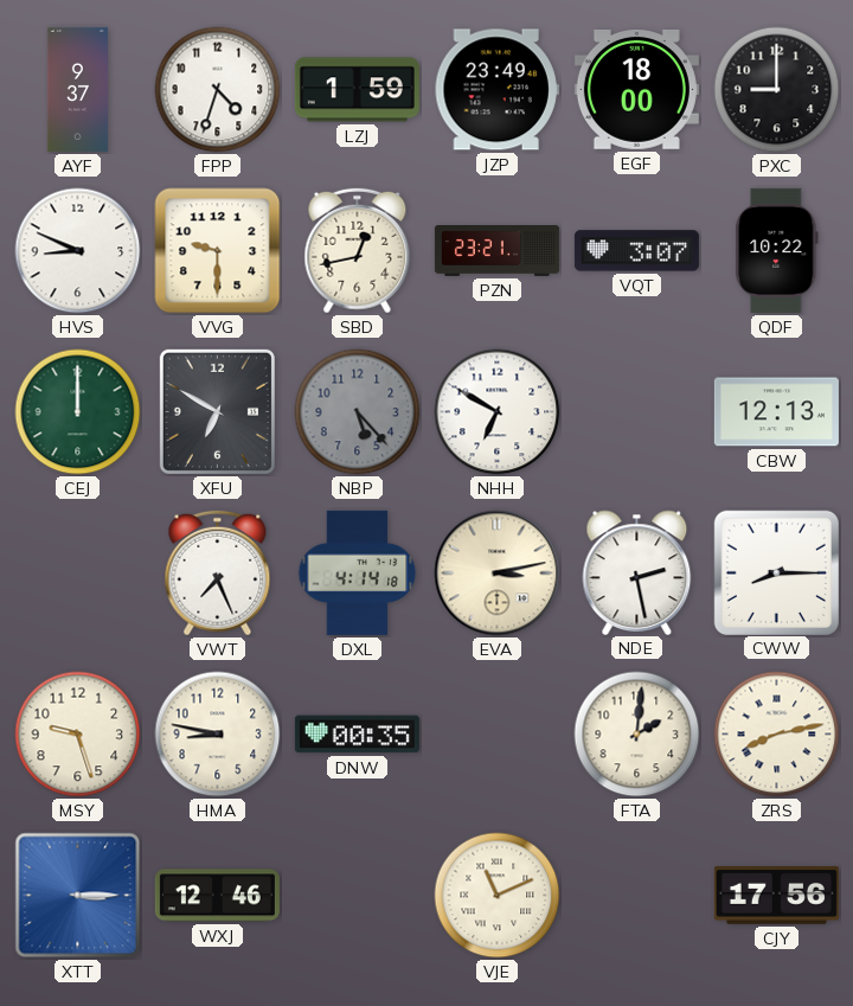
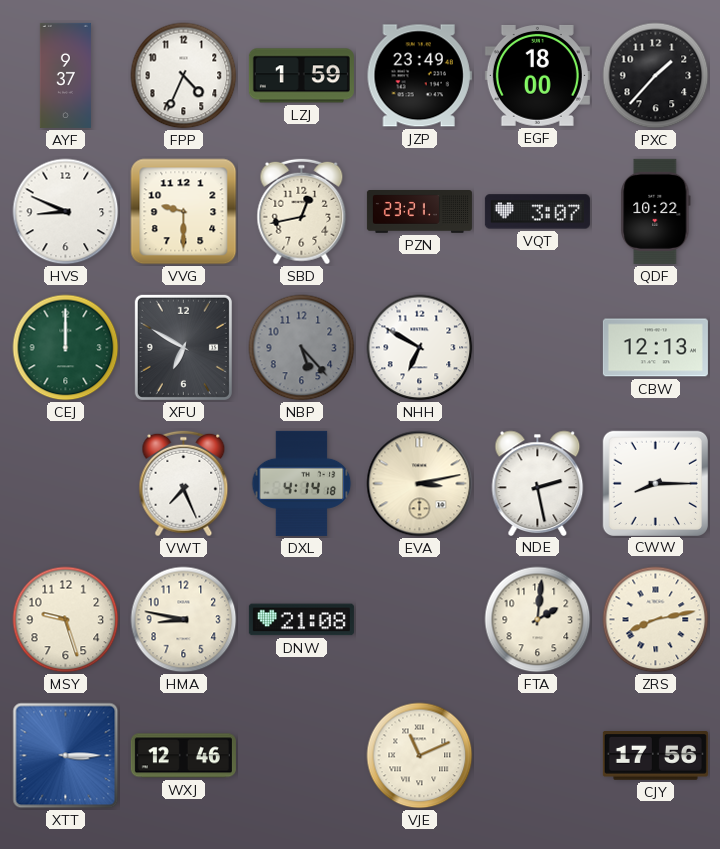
FPP: 4:33 -> 4:34
PXC: 9:00 -> 1:37
DNW: 00:35 -> 21:08
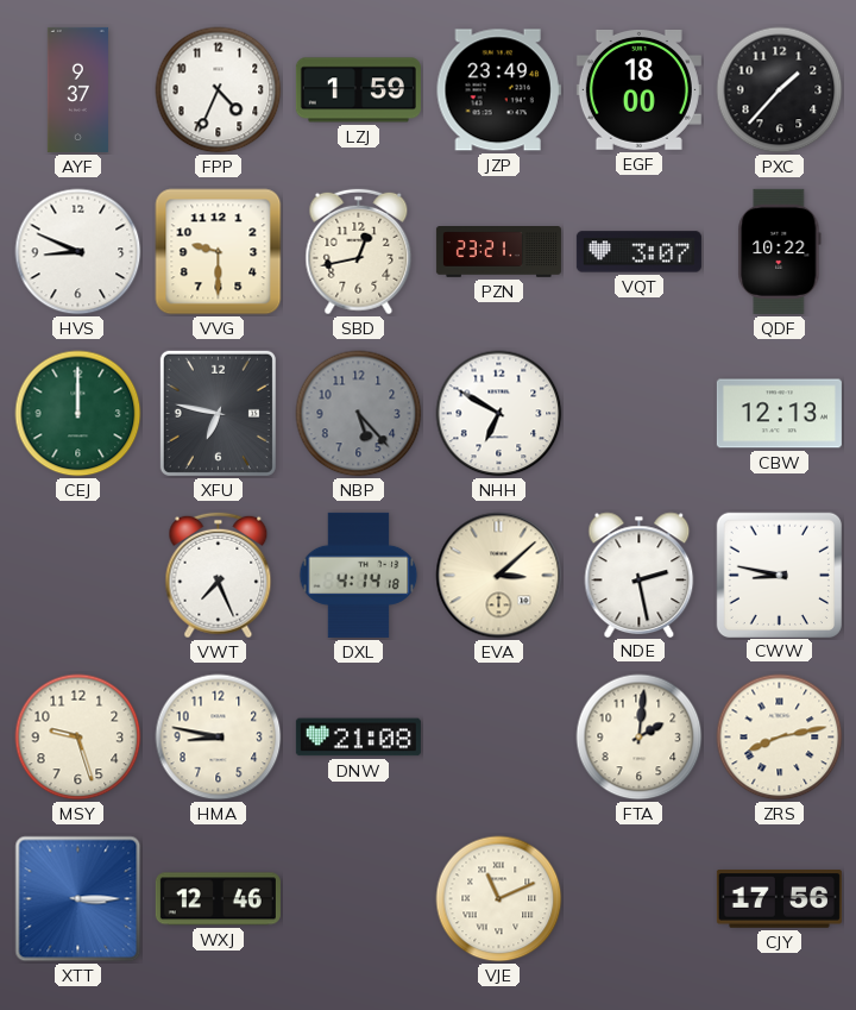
XFU: 6:50 -> 6:47
EVA: 3:13 -> 3:08
CWW: 8:15 -> 8:47
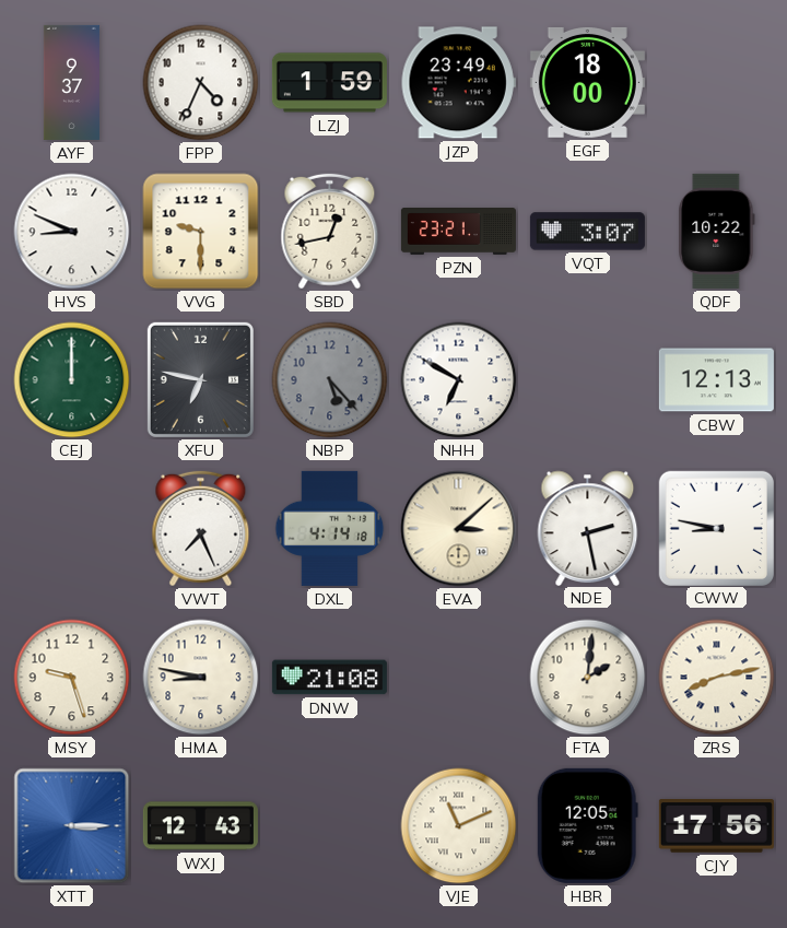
PXC: 1:37 -> none
WXJ: 12:46 -> 12:43
HBR: none -> 12:05
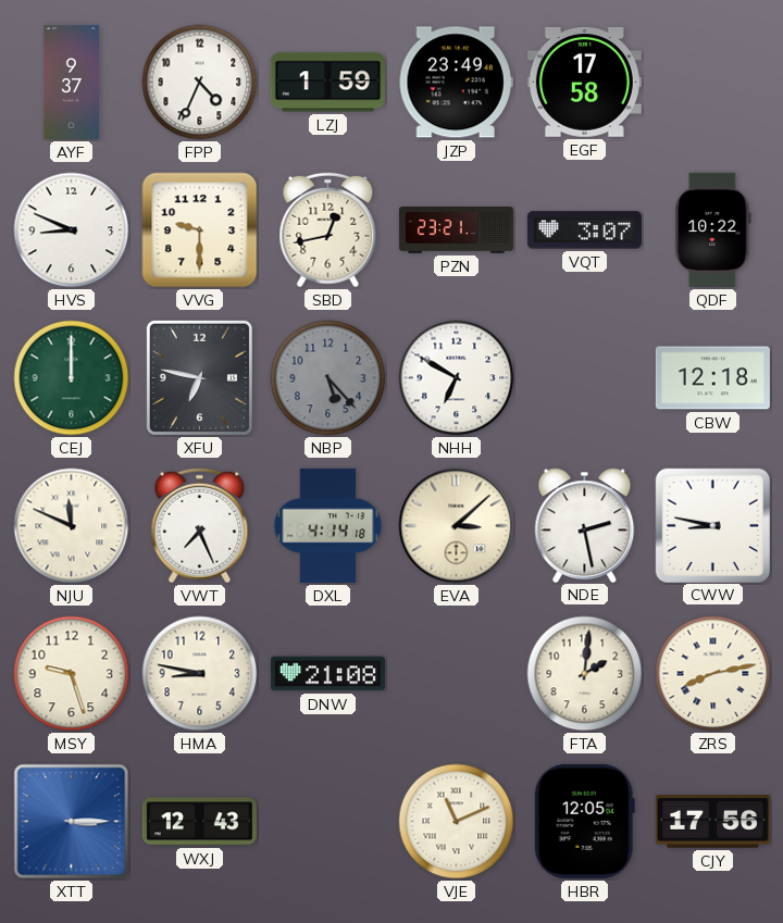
EGF: 18:00 -> 17:58
CBW: 12:13 -> 12:18
NJU: none -> 11:49
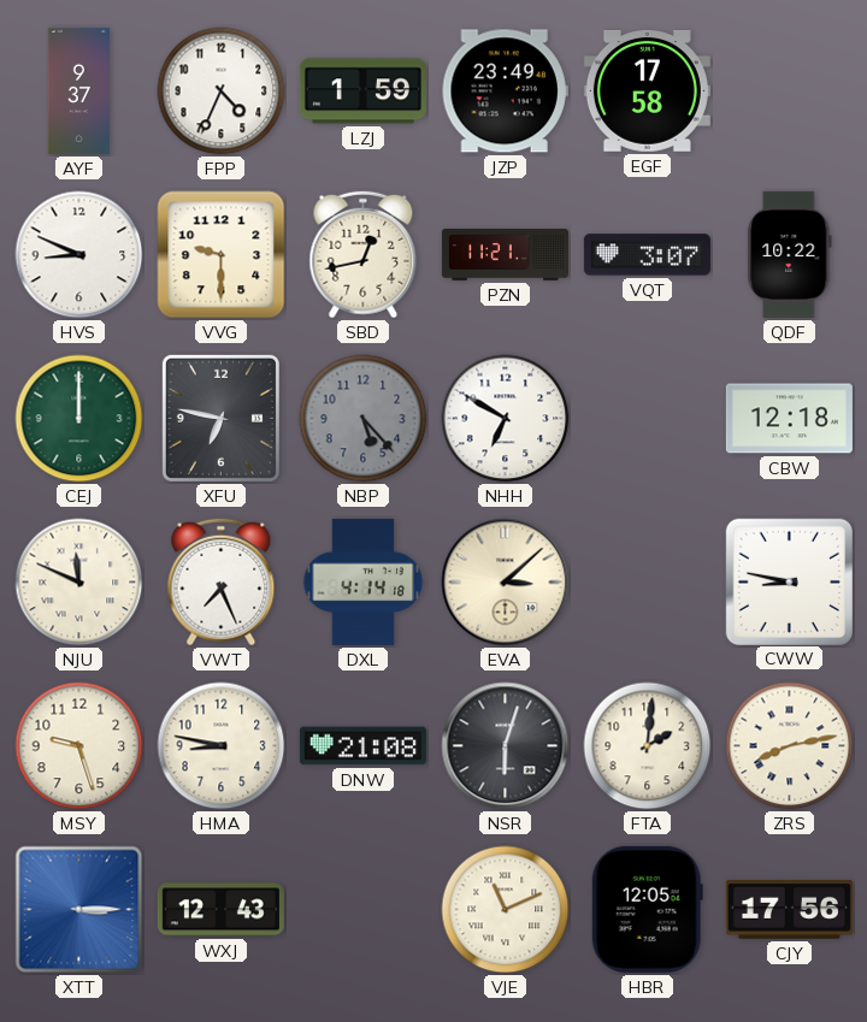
PZN: 23:21 -> 11:21
NDE: 2:28 -> none
NSR: none -> 6:03
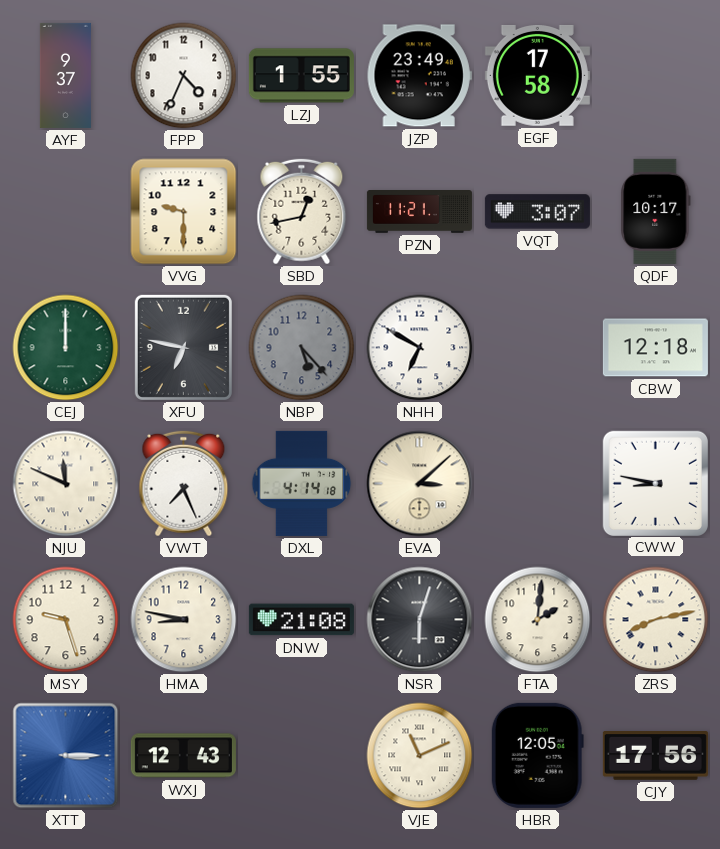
LZJ: 1:59 -> 1:55
HVS: 8:49 -> none
QDF: 10:22 -> 10:17
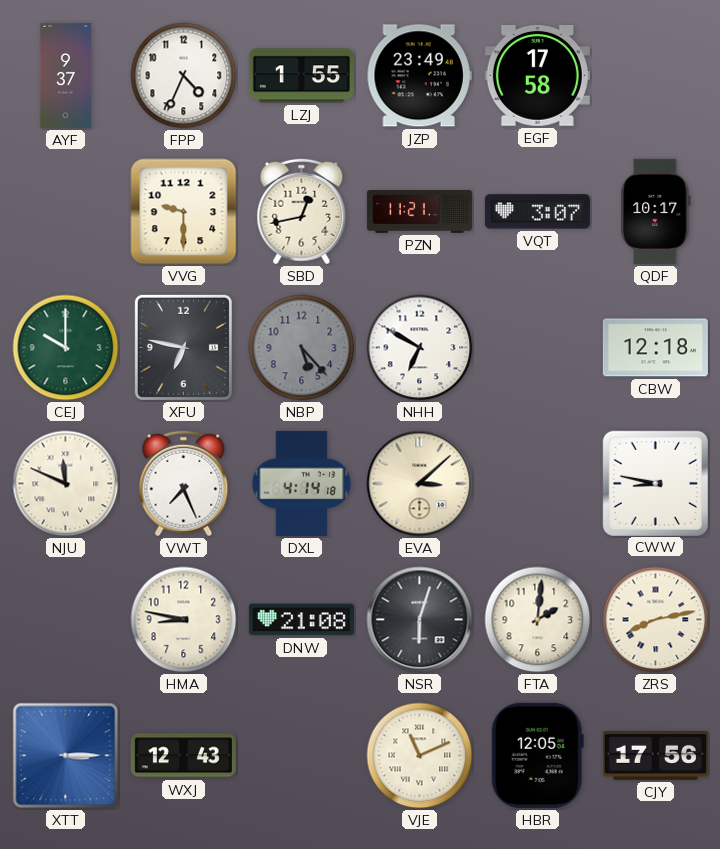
CEJ: 12:00 -> 10:00
MSY: 9:27 -> none
